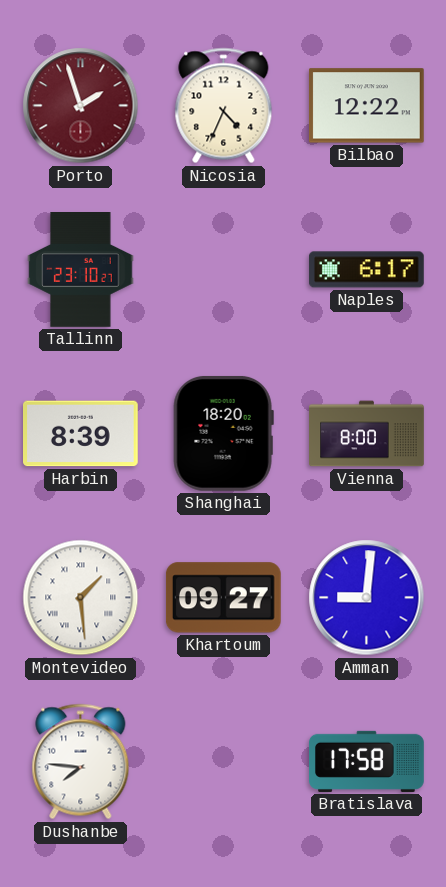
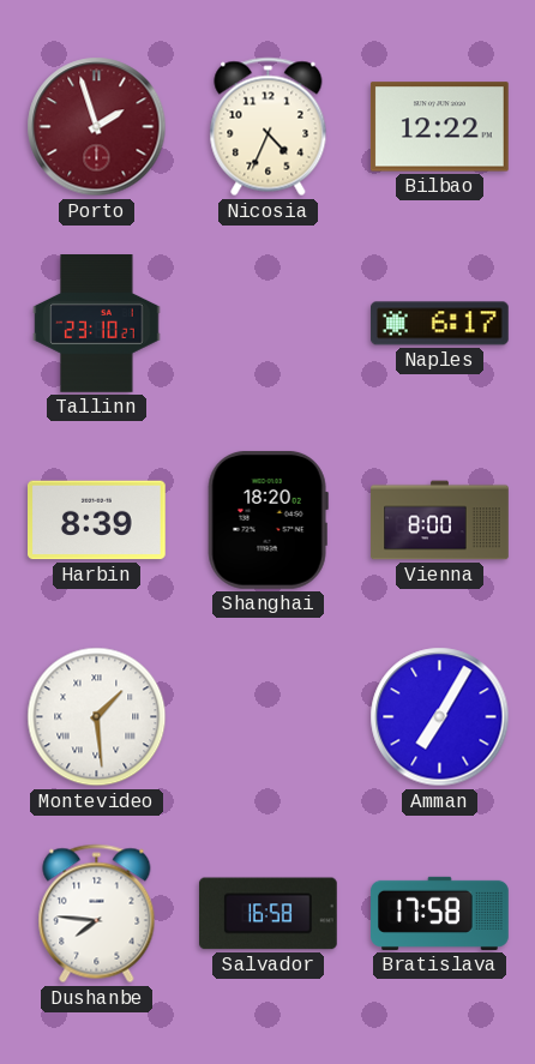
Khartoum: 09:27 -> none
Amman: 9:01 -> 7:05
Salvador: none -> 16:58
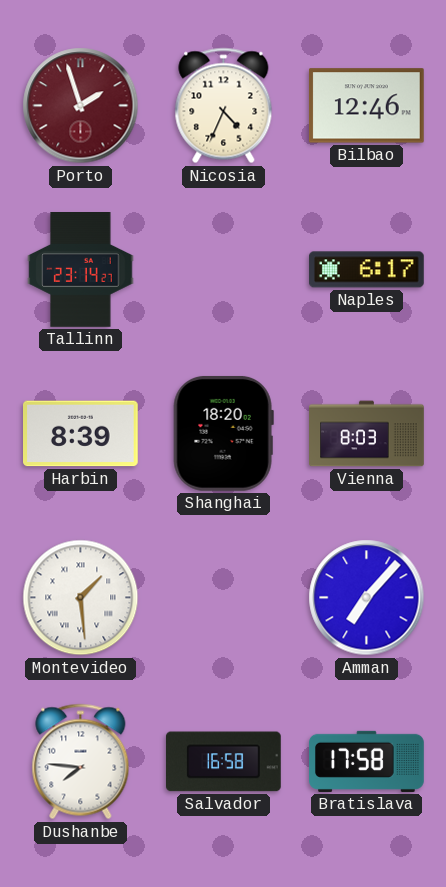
Bilbao: 12:22 -> 12:46
Tallinn: 23:10 -> 23:14
Vienna: 8:00 -> 8:03
Amman: 7:05 -> 7:07
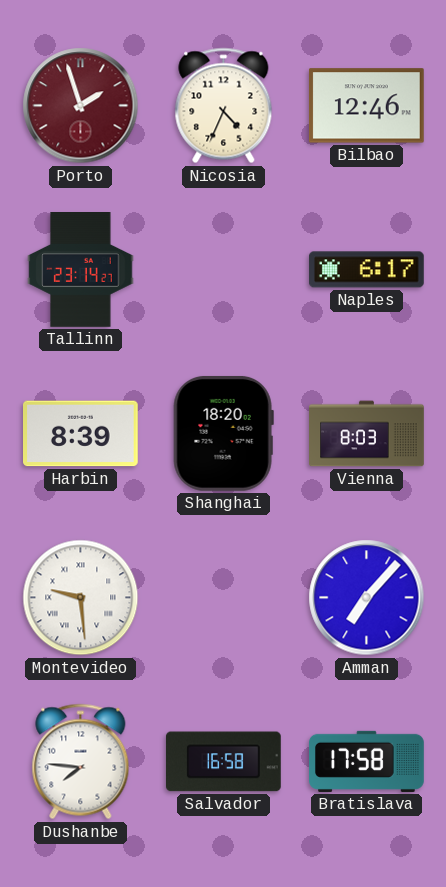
Montevideo: 1:29 -> 9:29
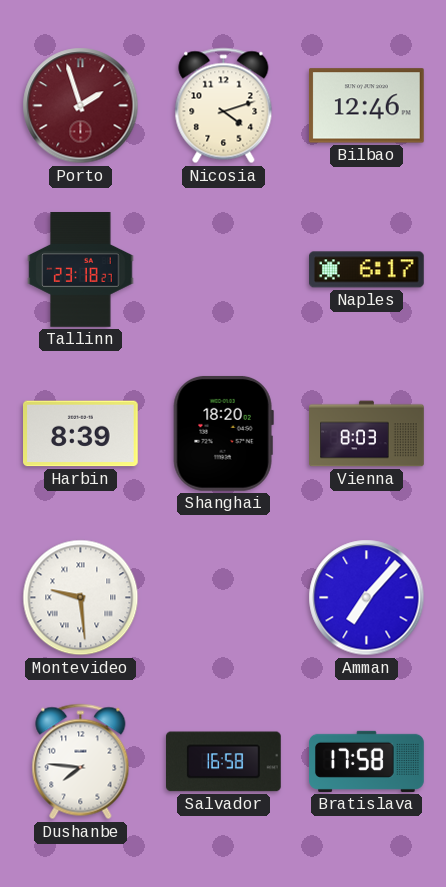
Nicosia: 4:34 -> 4:12
Tallinn: 23:14 -> 23:18
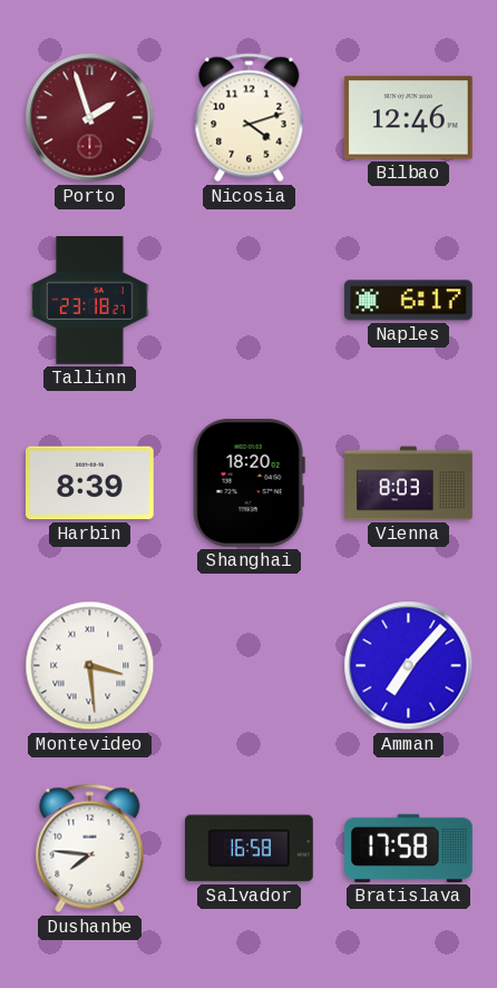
Montevideo: 9:29 -> 3:29
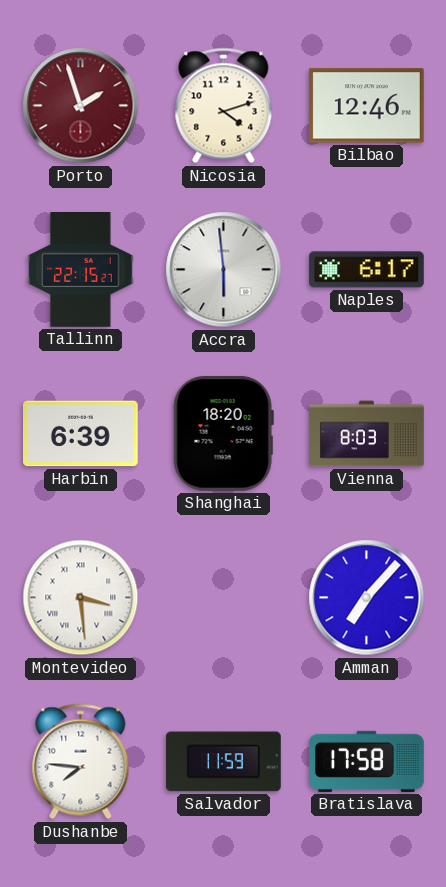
Tallinn: 23:18 -> 22:15
Accra: none -> 5:59
Harbin: 8:39 -> 6:39
Salvador: 16:58 -> 11:59
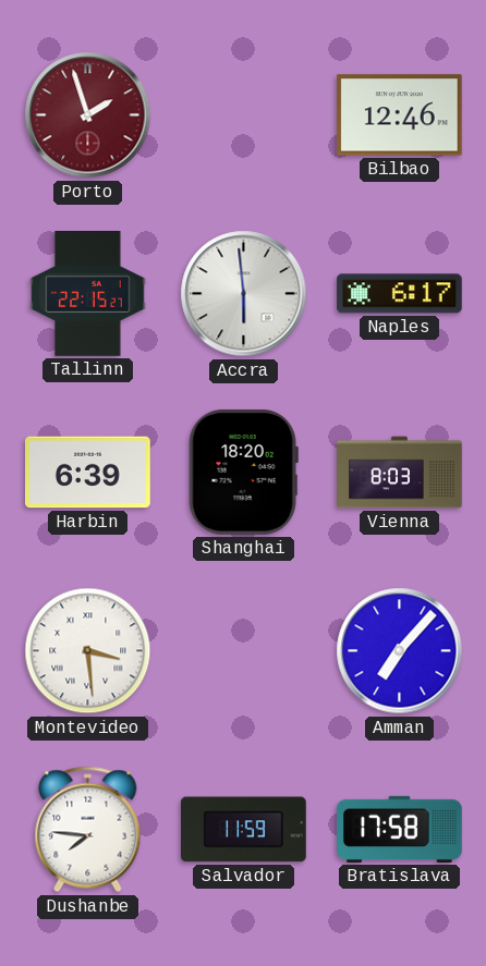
Nicosia: 4:12 -> none
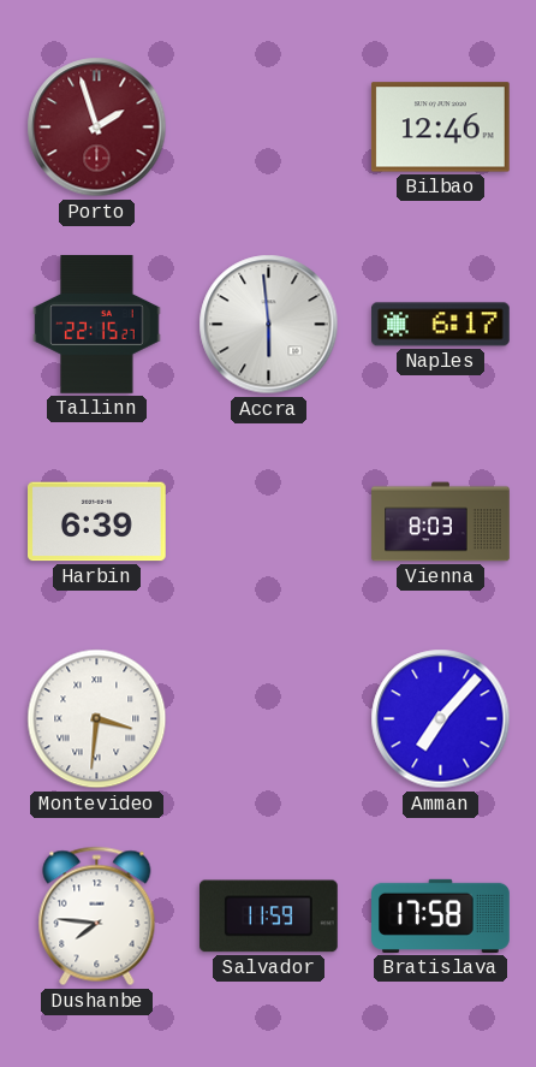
Shanghai: 18:20 -> none
Montevideo: 3:29 -> 3:31
